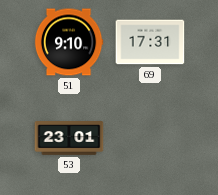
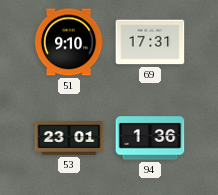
94: none -> 1:36
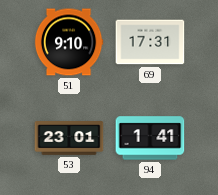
94: 1:36 -> 1:41
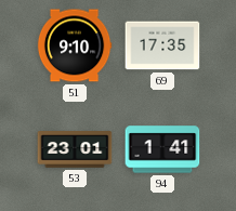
69: 17:31 -> 17:35
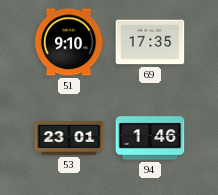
94: 1:41 -> 1:46
